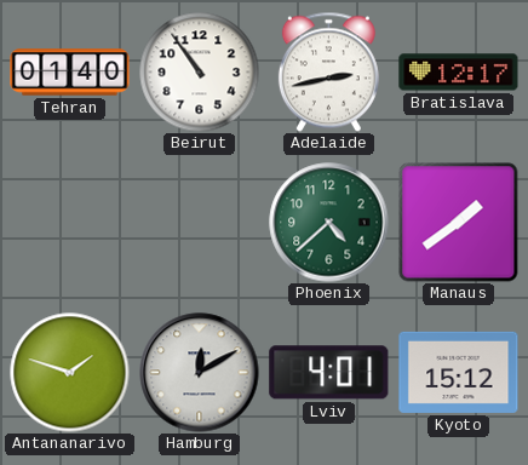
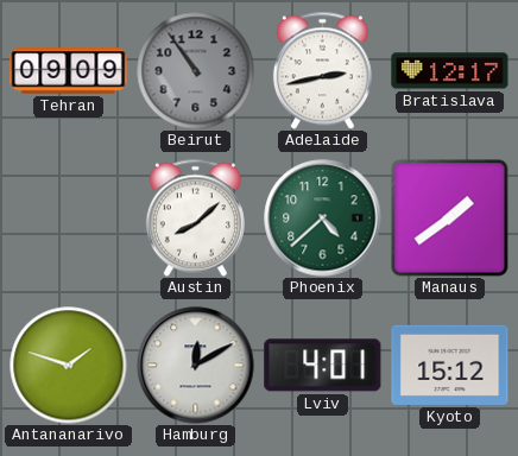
Tehran: 01:40 -> 09:09
Beirut dial: white -> grey
Austin: none -> 8:08
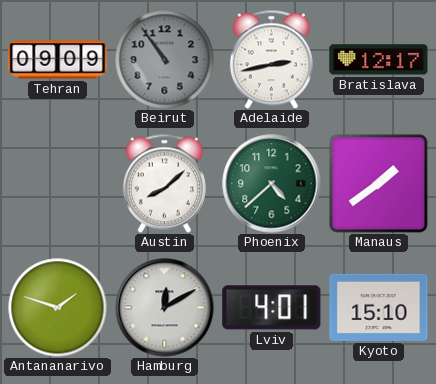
Kyoto: 15:12 -> 15:10
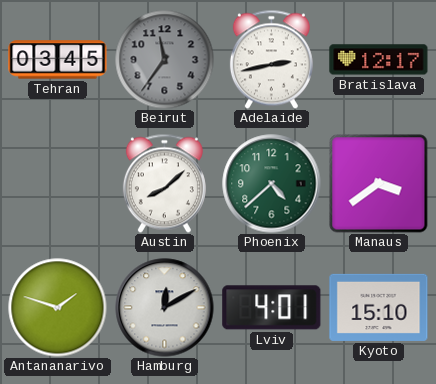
Tehran: 09:09 -> 03:45
Beirut: 10:54 -> 11:36
Manaus: 1:39 -> 3:39
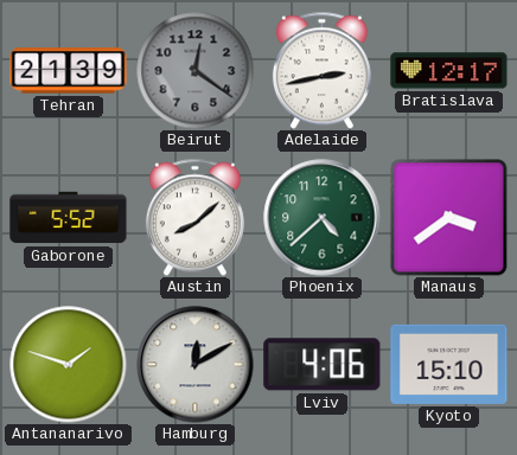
Tehran: 03:45 -> 21:39
Beirut: 11:36 -> 12:21
Gaborone: none -> 5:52
Lviv: 4:01 -> 4:06
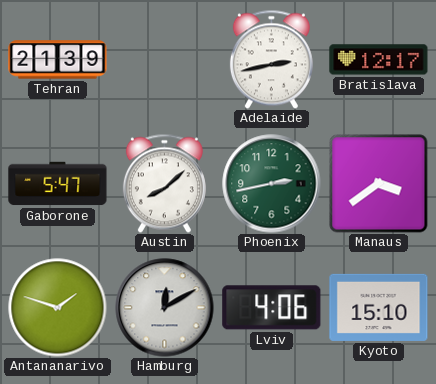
Beirut: 12:21 -> none
Gaborone: 5:52 -> 5:47
Phoenix: 4:38 -> 2:43
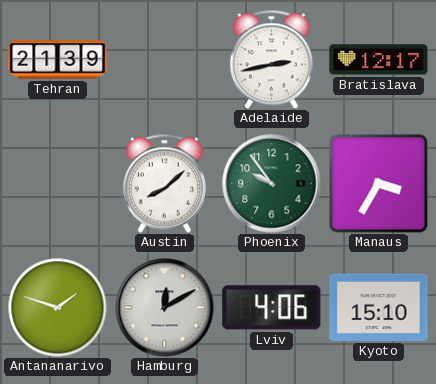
Gaborone: 5:47 -> none
Phoenix: 2:43 -> 9:54
Manaus: 3:39 -> 3:35
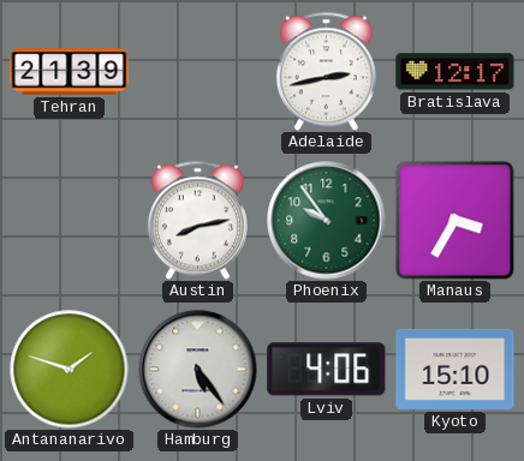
Austin: 8:08 -> 8:13
Hamburg: 12:10 -> 5:24
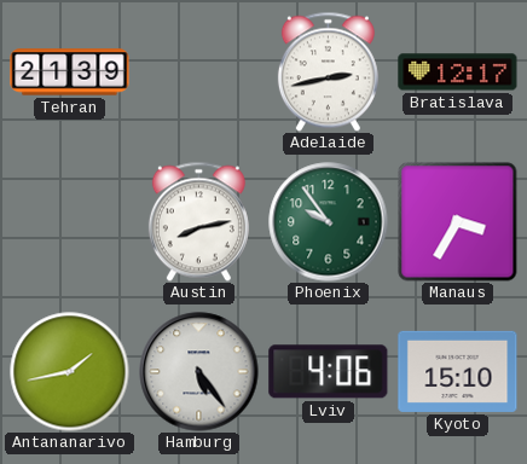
Antananarivo: 1:48 -> 1:43
